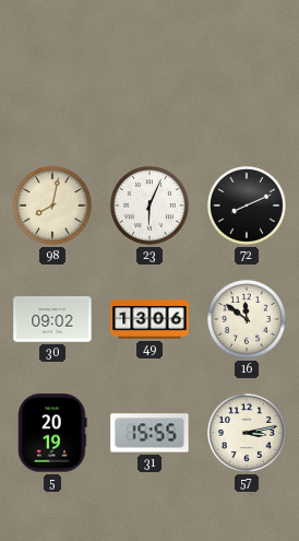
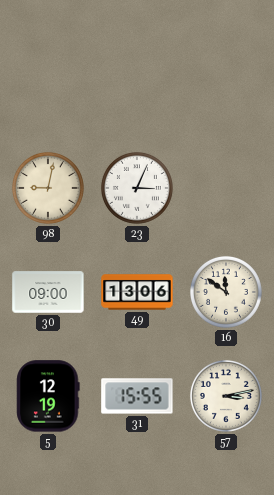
98: 8:02 -> 9:02
23: 6:04 -> 3:04
72: 8:11 -> none
30: 09:02 -> 09:00
5: 20:19 -> 12:19
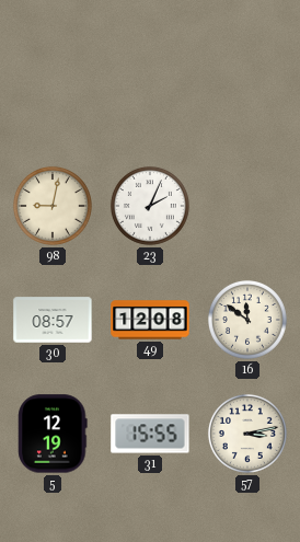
23: 3:04 -> 2:04
30: 09:00 -> 08:57
49: 13:06 -> 12:08
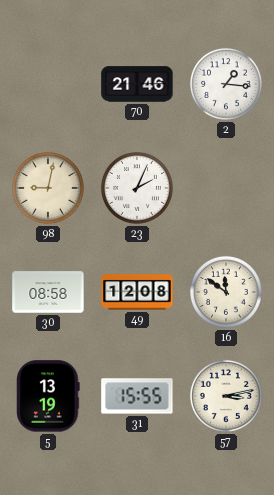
70: none -> 21:46
2: none -> 1:16
30: 08:57 -> 08:58
5: 12:19 -> 13:19
